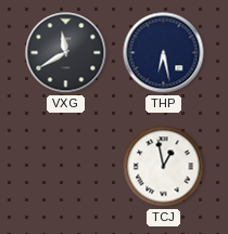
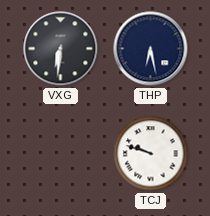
VXG: 11:40 -> 6:31
TCJ: 12:58 -> 9:48
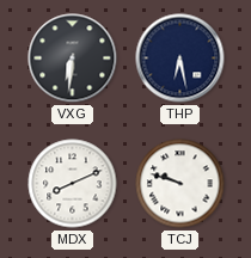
MDX: none -> 8:11
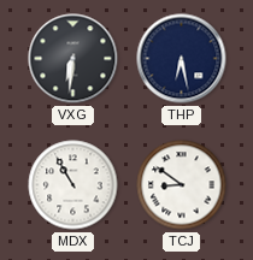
MDX: 8:11 -> 10:55
TCJ: 9:48 -> 8:51
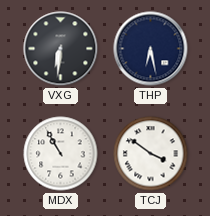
TCJ: 8:51 -> 3:51
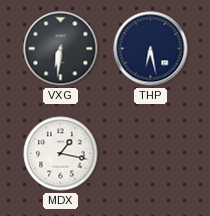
MDX: 10:55 -> 1:17
TCJ: 3:51 -> none
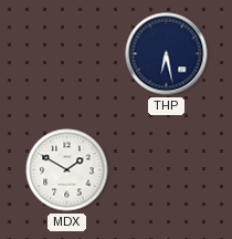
VXG: 6:31 -> none
MDX: 1:17 -> 1:50
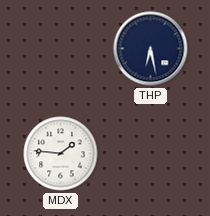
MDX: 1:50 -> 1:46
